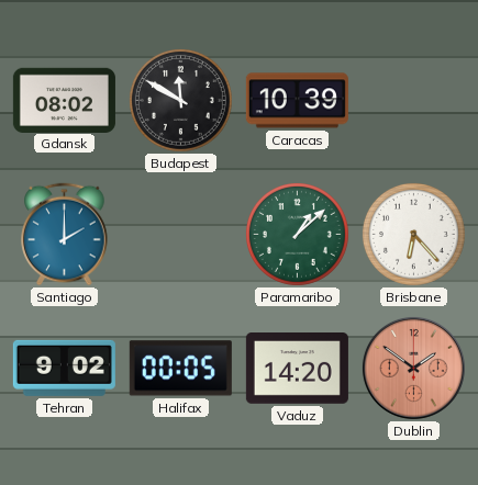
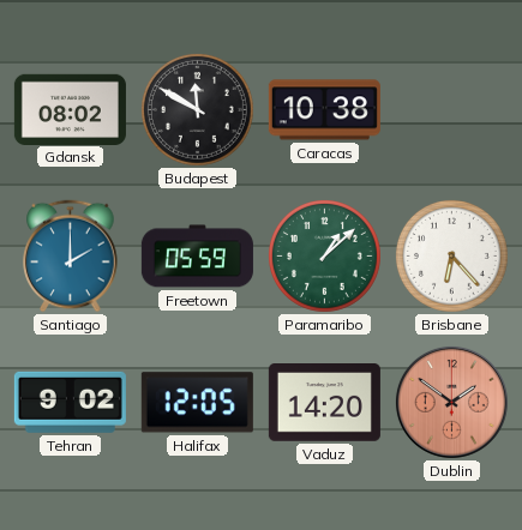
Caracas: 10:39 -> 10:38
Freetown: none -> 05:59
Halifax: 00:05 -> 12:05
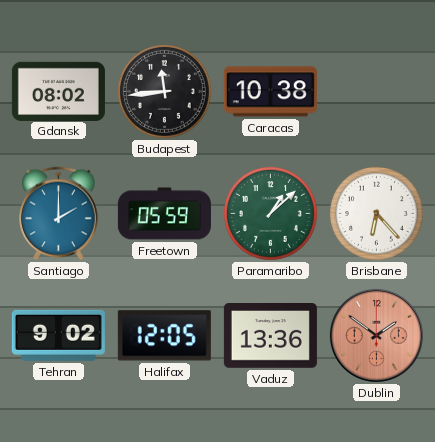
Budapest: 11:50 -> 11:44
Vaduz: 14:20 -> 13:36
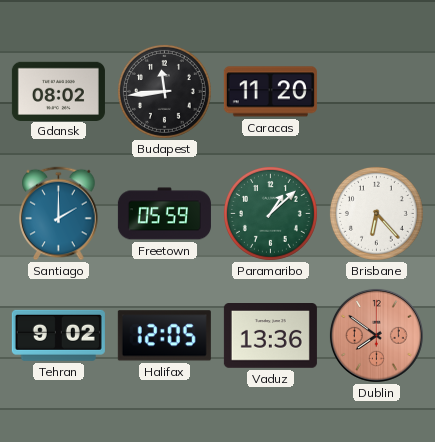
Caracas: 10:38 -> 11:20
Dublin: 1:51 -> 7:51
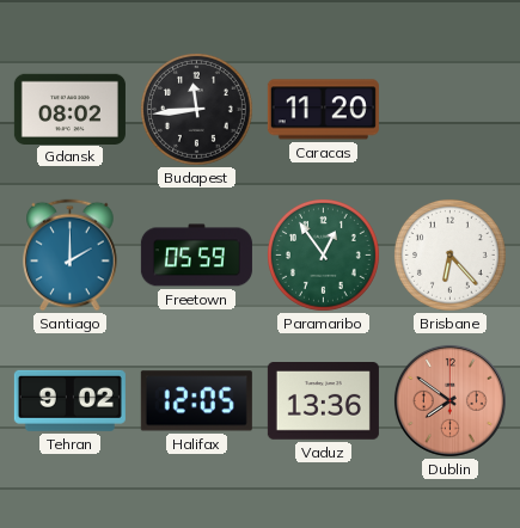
Paramaribo: 1:08 -> 12:54
